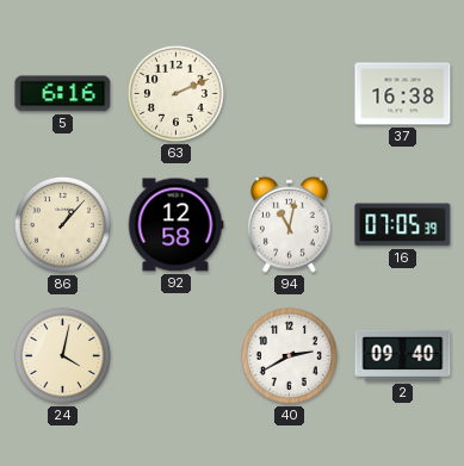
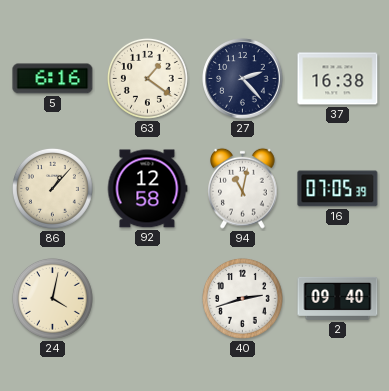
63: 2:11 -> 1:21
27: none -> 2:23
40: 2:40 -> 2:42
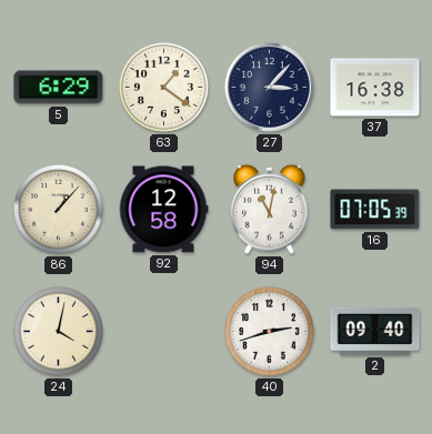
5: 6:16 -> 6:29
27: 2:23 -> 3:07
